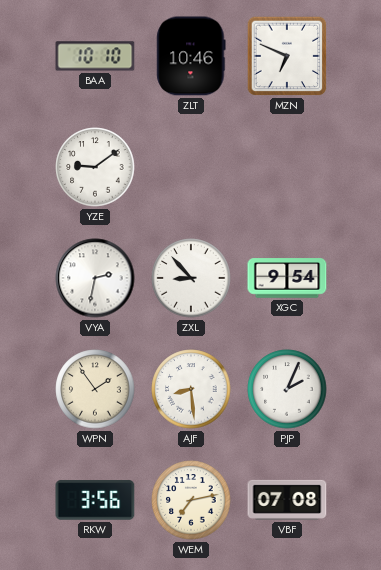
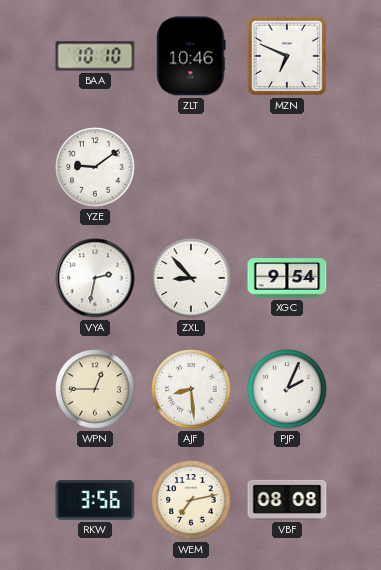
WPN: 1:54 -> 12:45
VBF: 07:08 -> 08:08
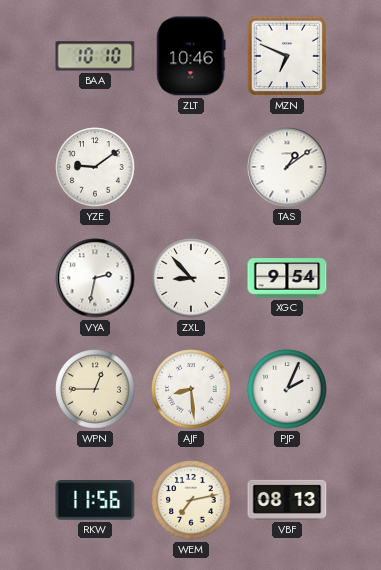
TAS: none -> 1:09
RKW: 3:56 -> 11:56
VBF: 08:08 -> 08:13
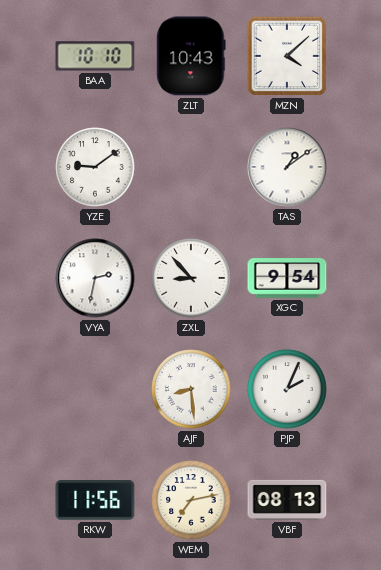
ZLT: 10:46 -> 10:43
MZN: 6:49 -> 4:08
WPN: 12:45 -> none
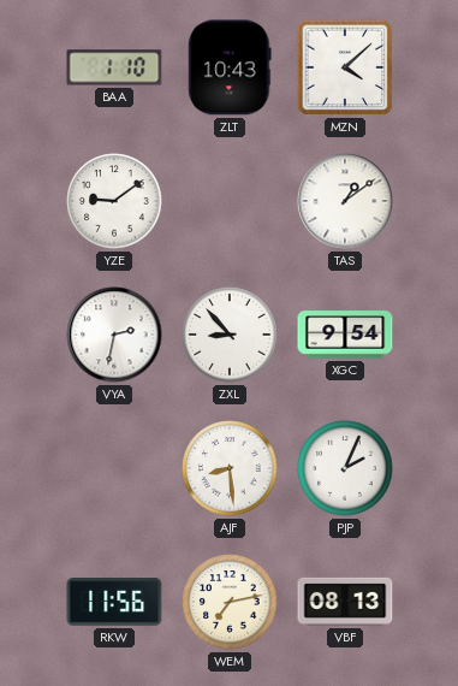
BAA: 10:10 -> 1:10
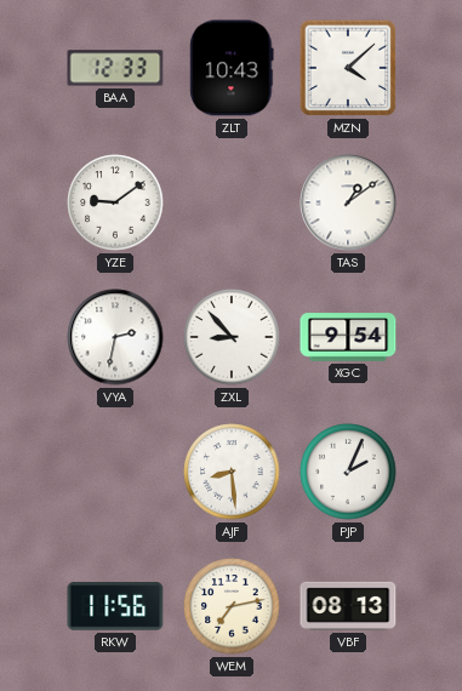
BAA: 1:10 -> 12:33
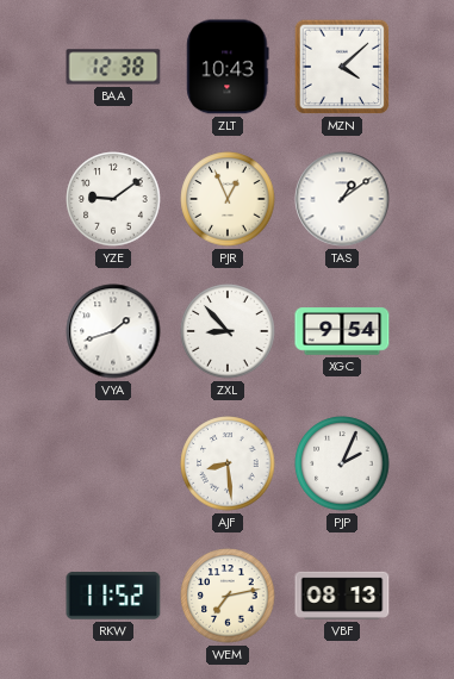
BAA: 12:33 -> 12:38
PJR: none -> 12:56
VYA: 2:32 -> 1:42
RKW: 11:56 -> 11:52
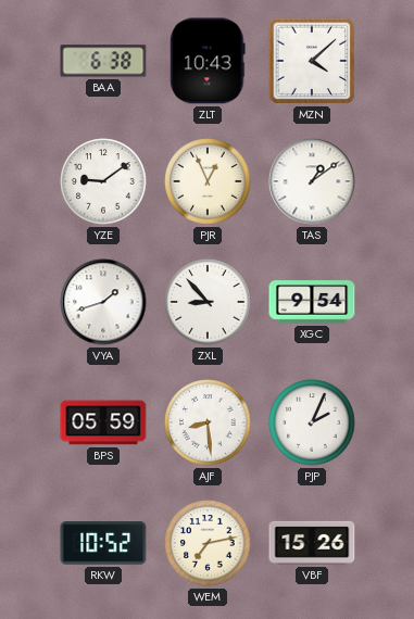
BAA: 12:38 -> 6:38
BPS: none -> 05:59
RKW: 11:52 -> 10:52
VBF: 08:13 -> 15:26
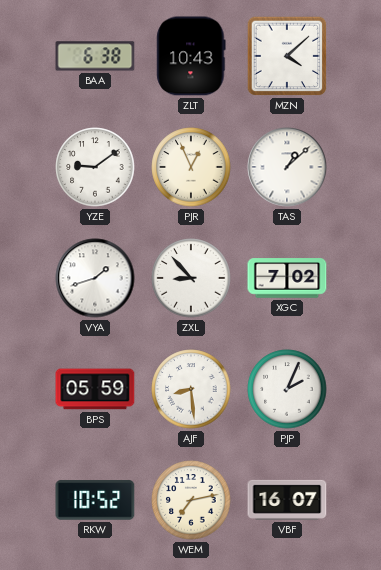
TAS: 1:09 -> 1:08
XGC: 9:54 -> 7:02
VBF: 15:26 -> 16:07
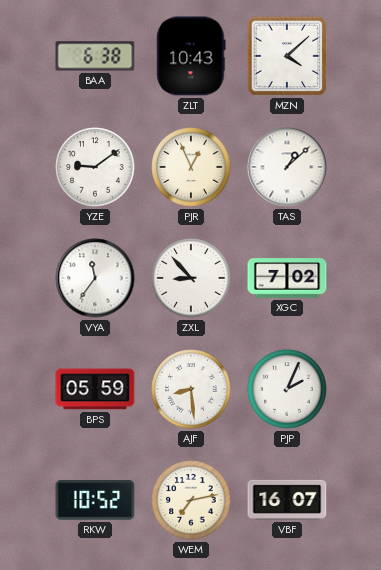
VYA: 1:42 -> 11:36
